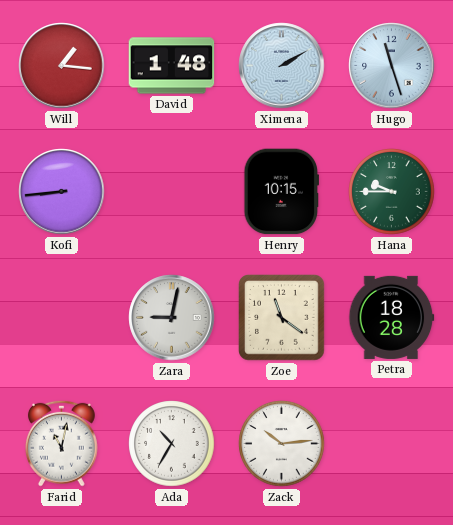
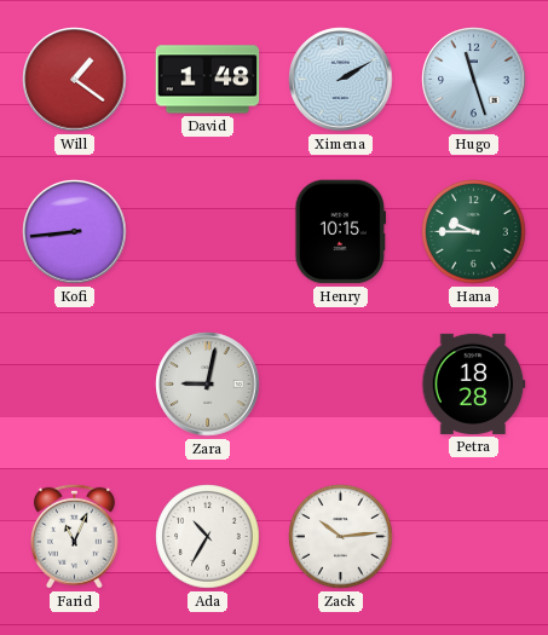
Will: 1:16 -> 1:21
Zoe: 11:21 -> none
Farid: 11:02 -> 11:04
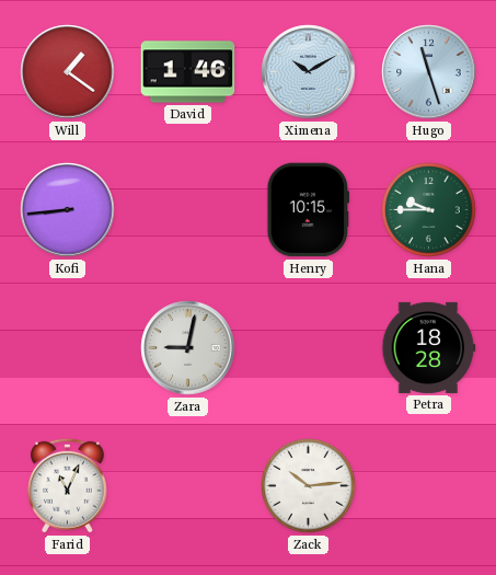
David: 1:48 -> 1:46
Ximena: 2:10 -> 10:10
Ada: 10:35 -> none
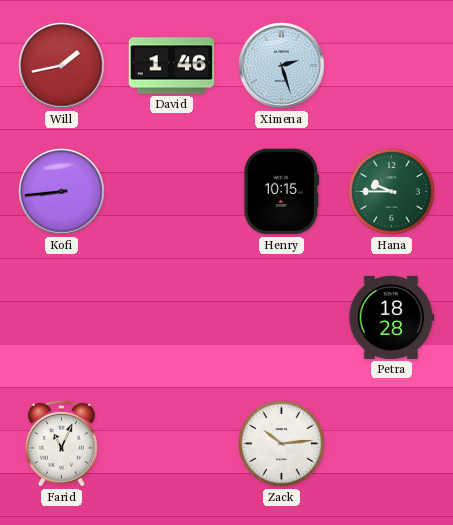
Will: 1:21 -> 1:43
Ximena: 10:10 -> 2:27
Hugo: 11:27 -> none
Zara: 9:02 -> none
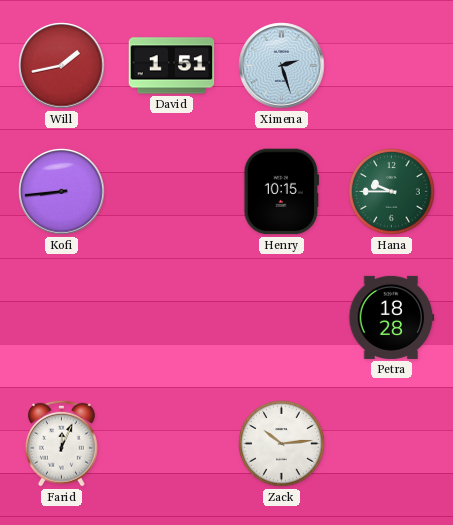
David: 1:46 -> 1:51
Farid: 11:04 -> 12:04
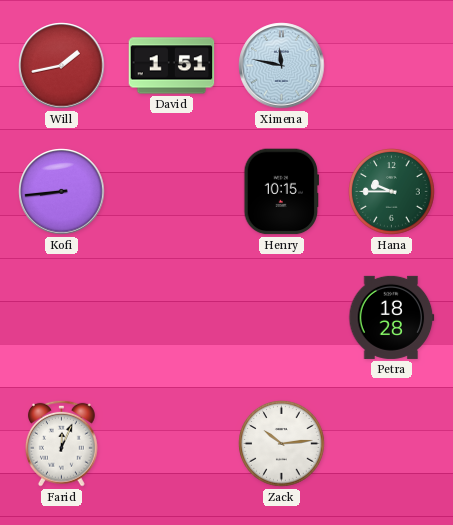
Ximena: 2:27 -> 11:47
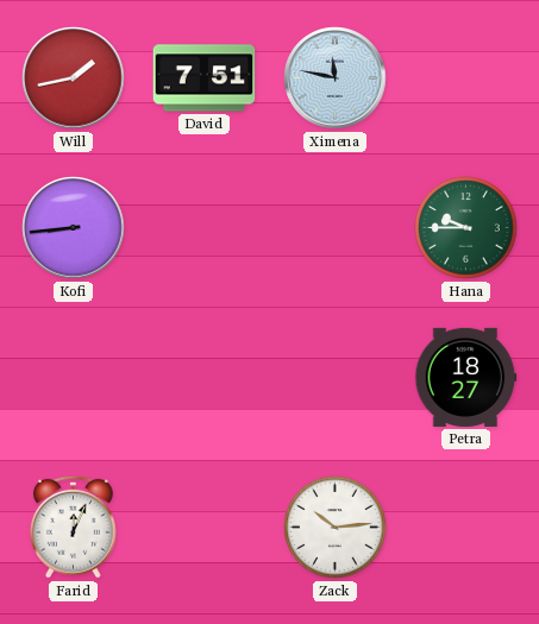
David: 1:51 -> 7:51
Henry: 10:15 -> none
Petra: 18:28 -> 18:27
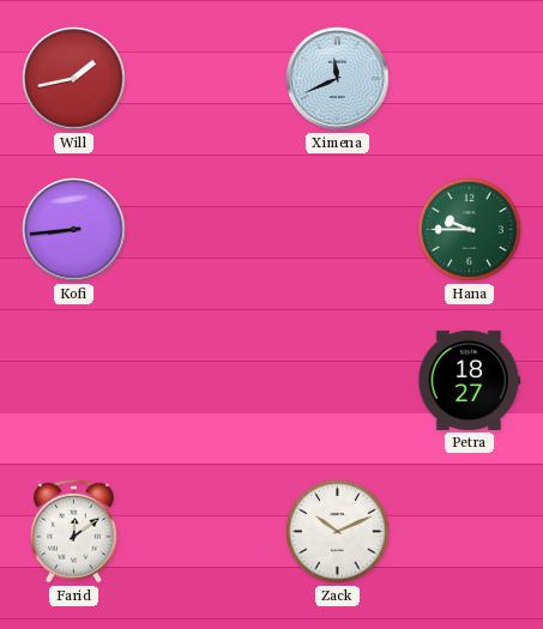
David: 7:51 -> none
Ximena: 11:47 -> 11:41
Farid: 12:04 -> 12:09
Zack: 10:14 -> 10:11
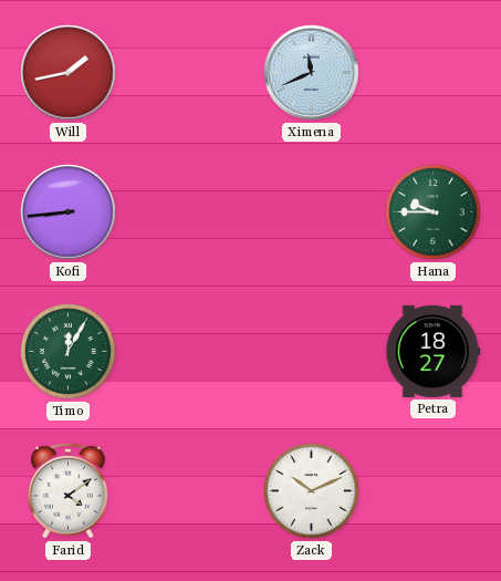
Timo: none -> 12:05
Farid: 12:09 -> 4:09
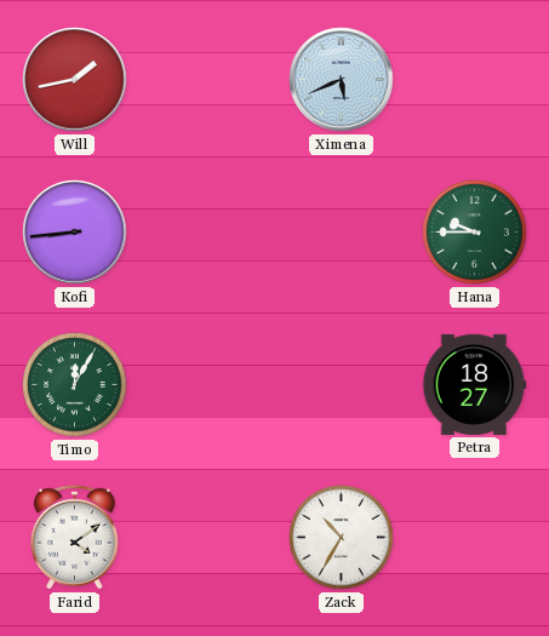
Ximena: 11:41 -> 5:41
Zack: 10:11 -> 10:35
